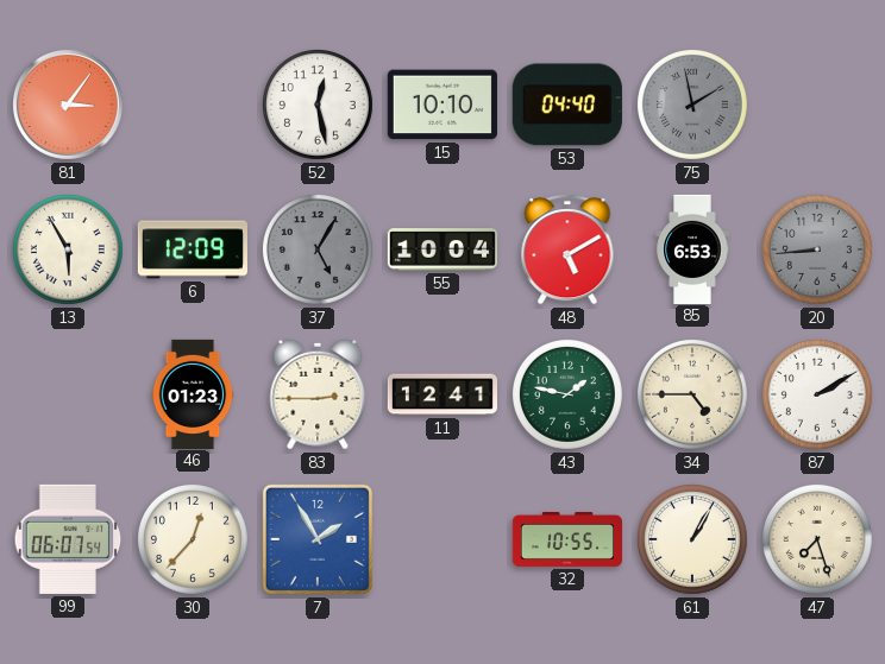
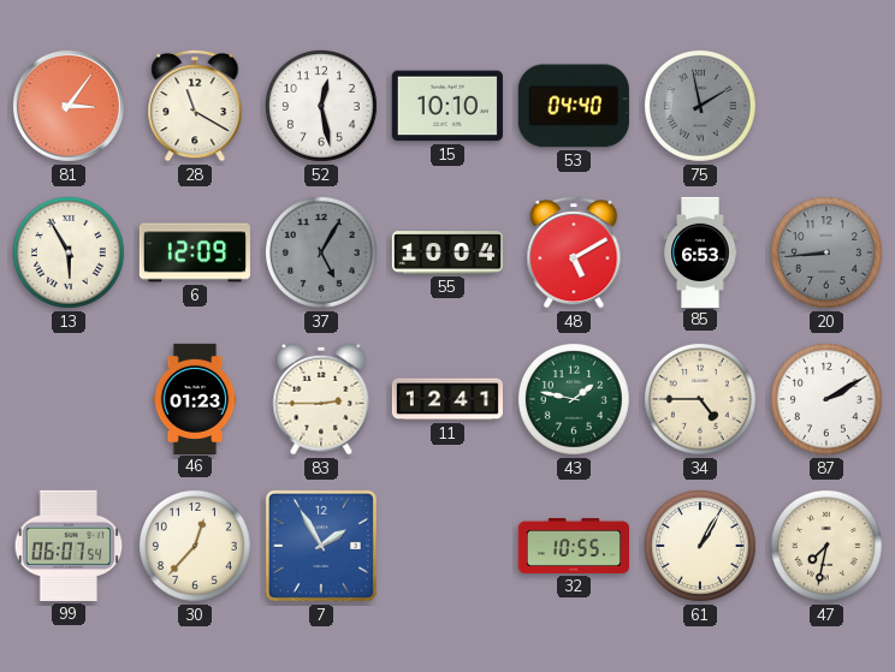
28: none -> 11:20
47: 7:27 -> 7:32
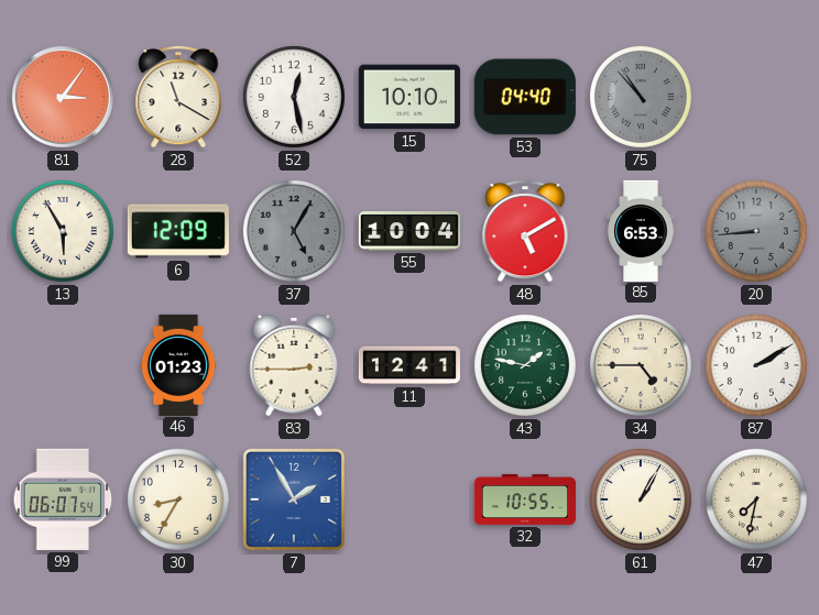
75: 1:58 -> 10:53
30: 12:37 -> 8:35
